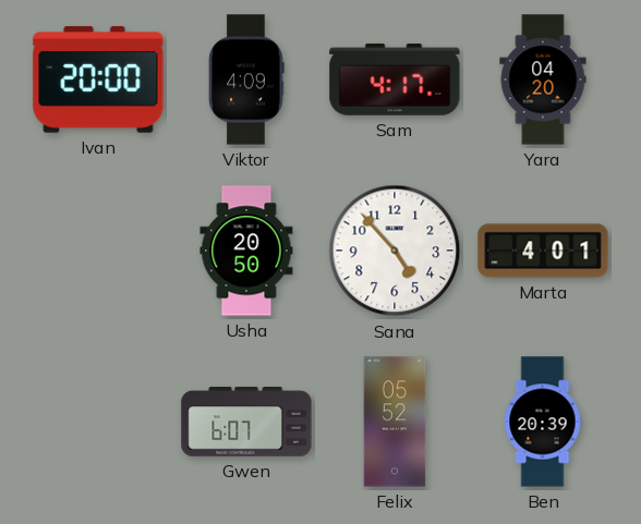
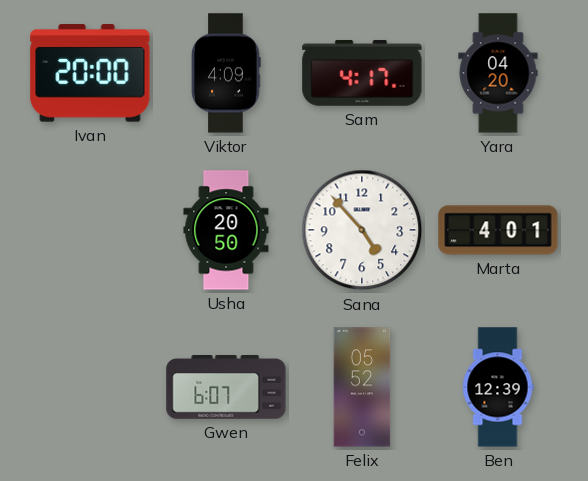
Ben: 20:39 -> 12:39
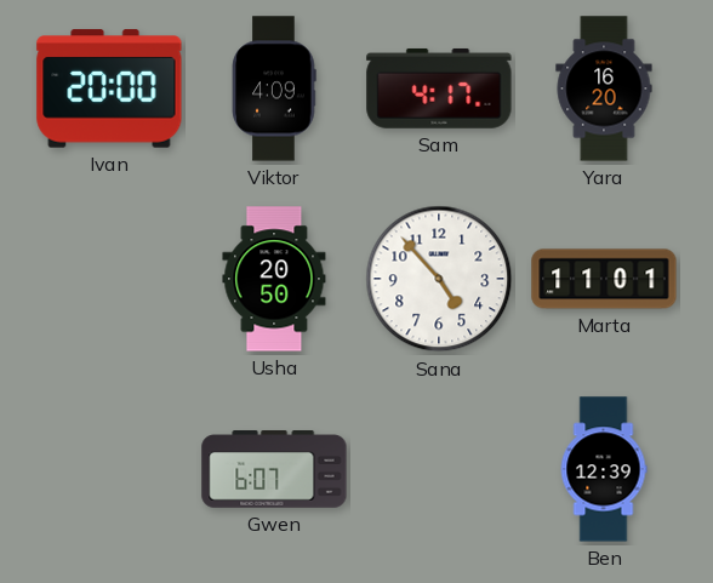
Yara: 04:20 -> 16:20
Marta: 4:01 -> 11:01
Felix: 05:52 -> none
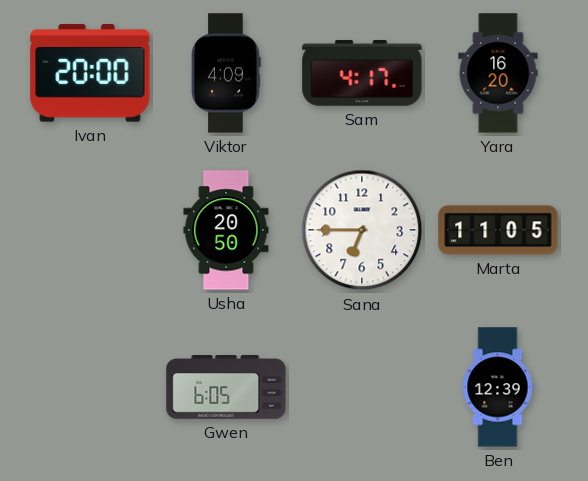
Sana: 4:53 -> 6:45
Marta: 11:01 -> 11:05
Gwen: 6:07 -> 6:05
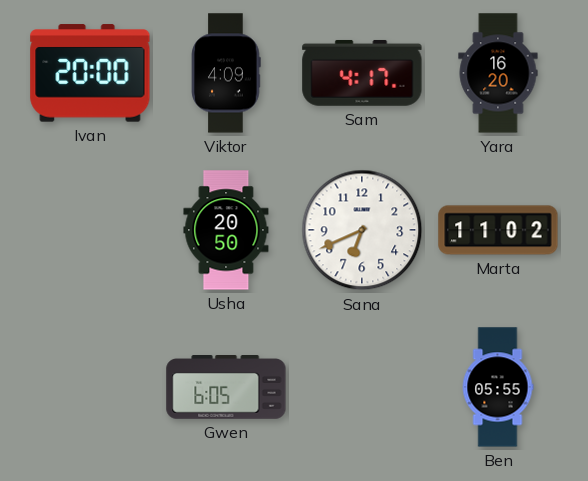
Sana: 6:45 -> 6:41
Marta: 11:05 -> 11:02
Ben: 12:39 -> 05:55
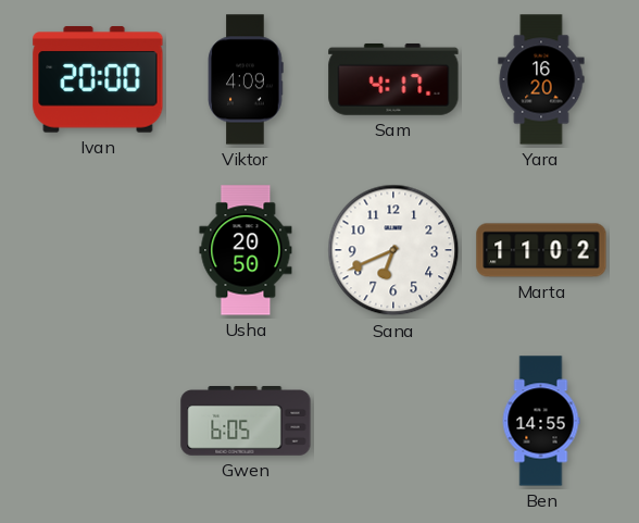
Ben: 05:55 -> 14:55
